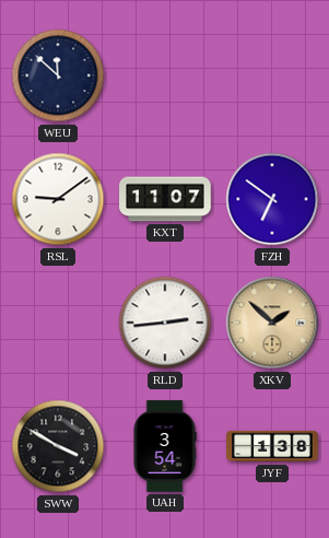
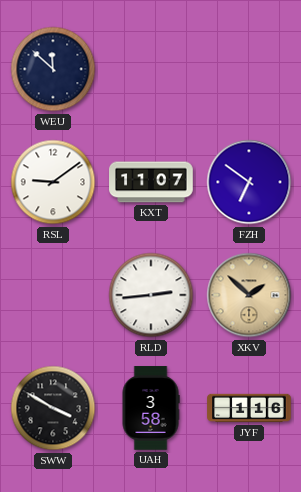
UAH: 3:54 -> 3:58
JYF: 1:38 -> 1:16
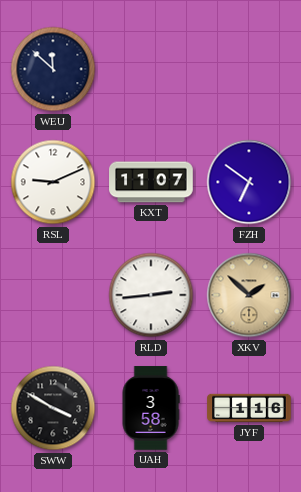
RSL: 9:09 -> 9:11
